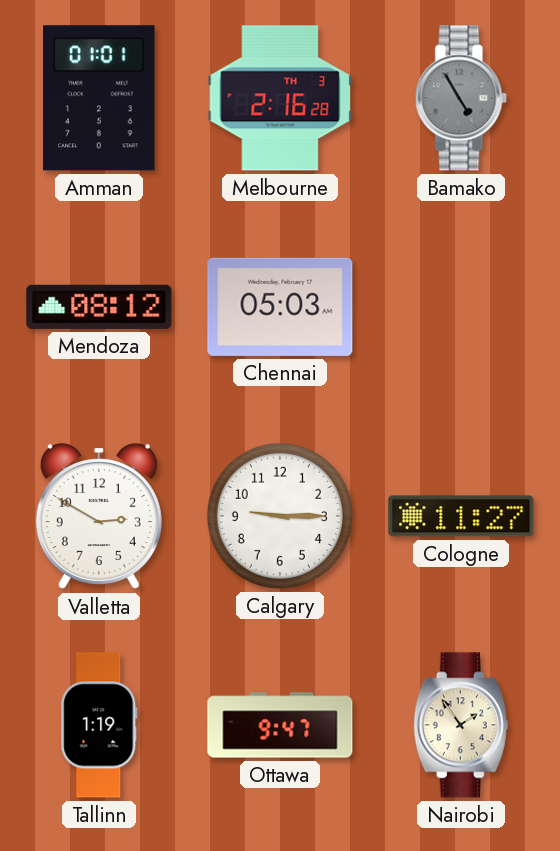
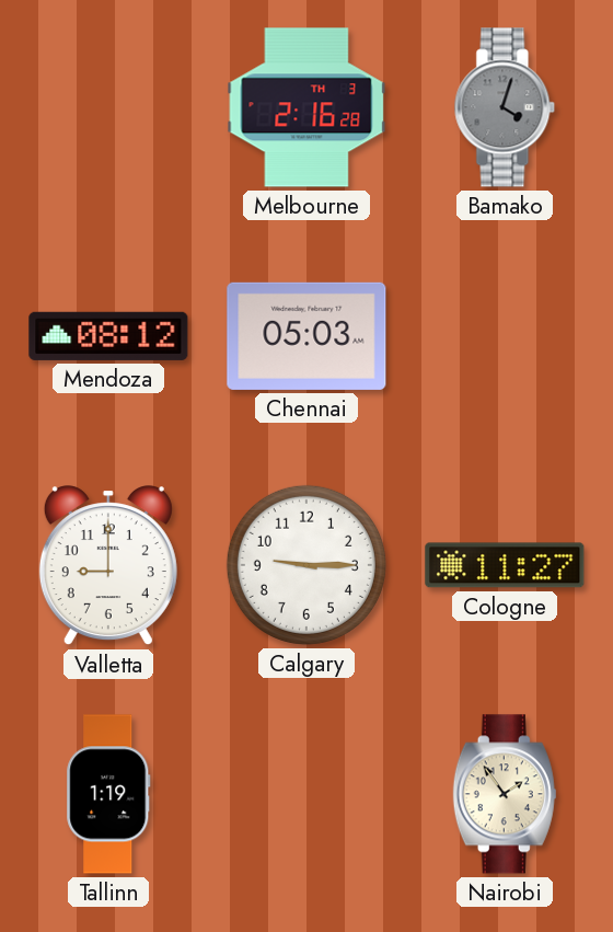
Amman: 01:01 -> none
Bamako: 4:55 -> 4:03
Valletta: 2:50 -> 9:00
Ottawa: 9:47 -> none
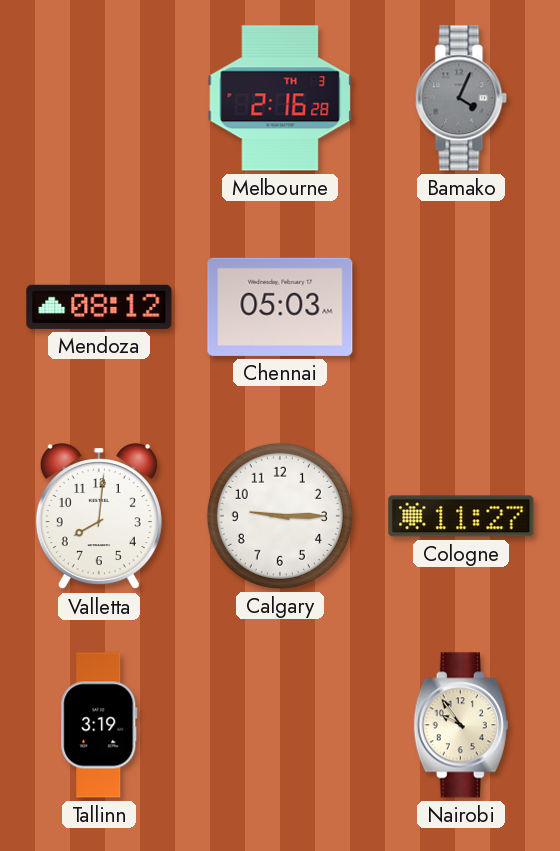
Bamako: 4:03 -> 4:04
Valletta: 9:00 -> 8:01
Tallinn: 1:19 -> 3:19
Nairobi: 1:54 -> 9:54
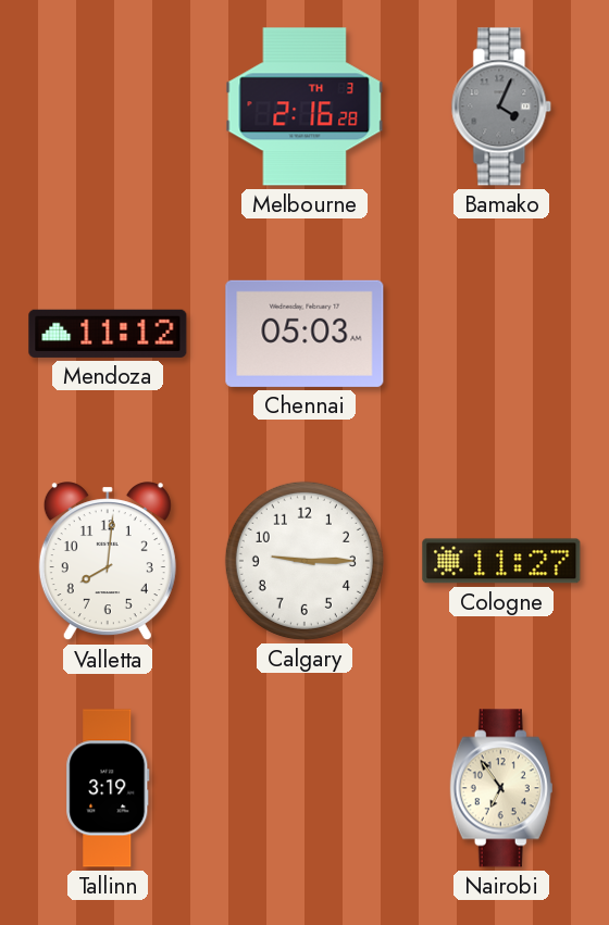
Mendoza: 08:12 -> 11:12
Nairobi: 9:54 -> 6:54
